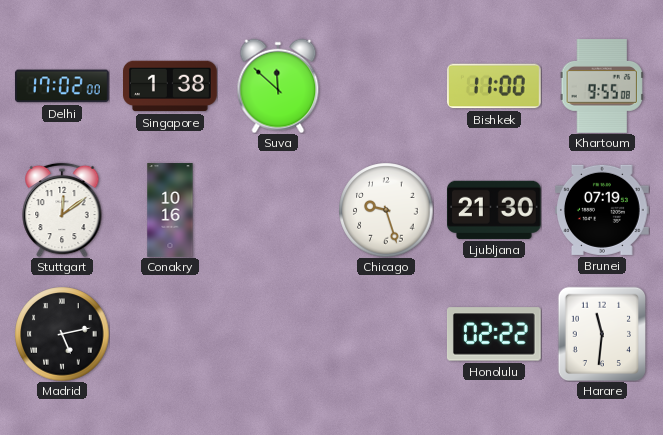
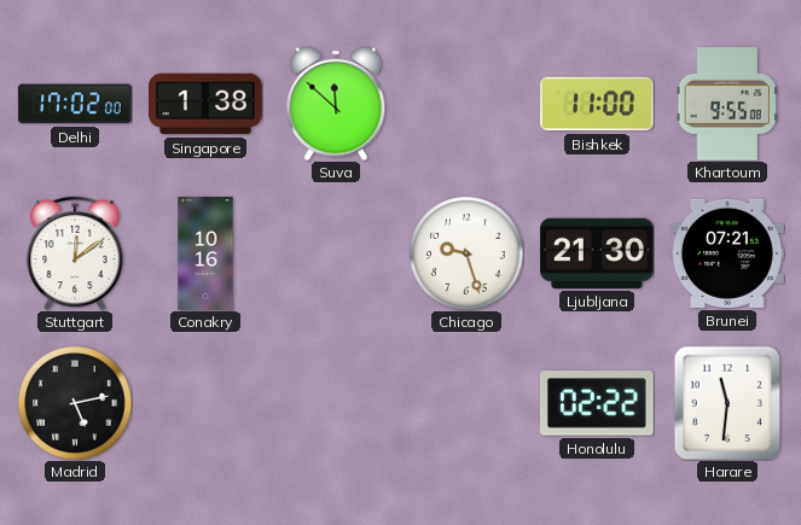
Brunei: 07:19 -> 07:21
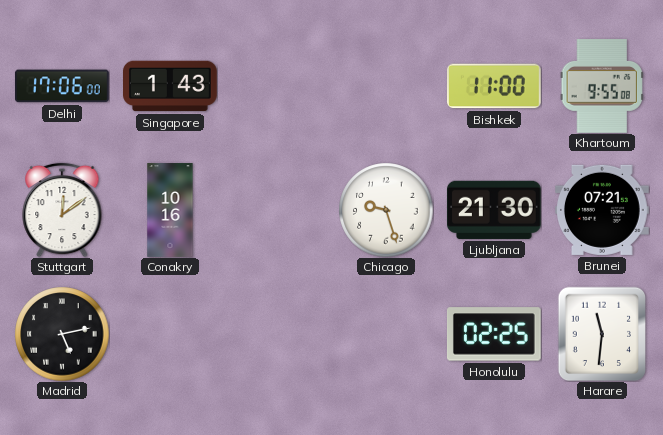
Delhi: 17:02 -> 17:06
Singapore: 1:38 -> 1:43
Suva: 11:52 -> none
Honolulu: 02:22 -> 02:25
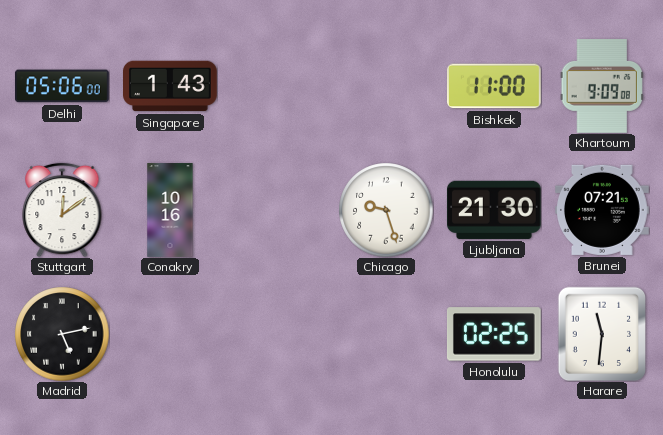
Delhi: 17:06 -> 05:06
Khartoum: 9:55 -> 9:09
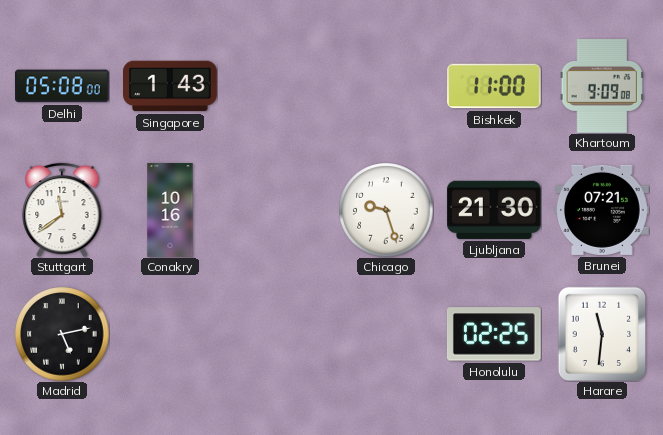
Delhi: 05:06 -> 05:08
Stuttgart: 12:09 -> 11:39
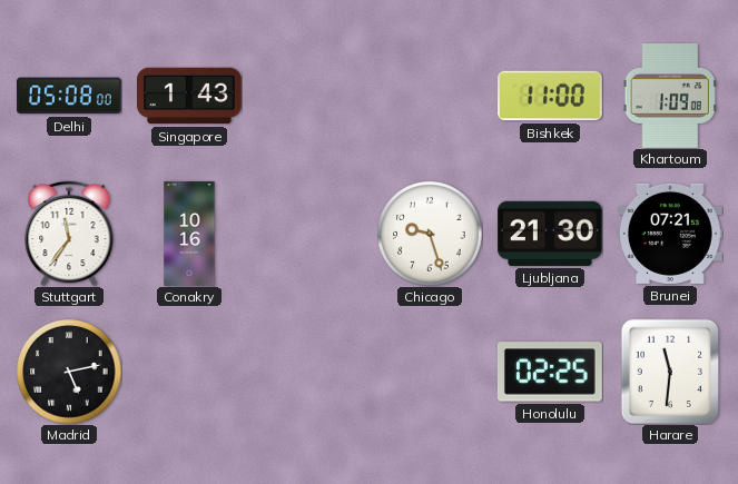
Khartoum: 9:09 -> 1:09
Stuttgart: 11:39 -> 11:36
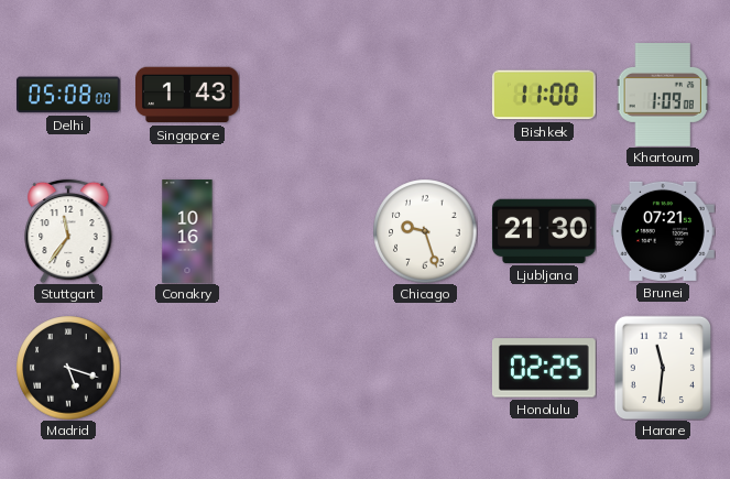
Madrid: 5:13 -> 5:18
